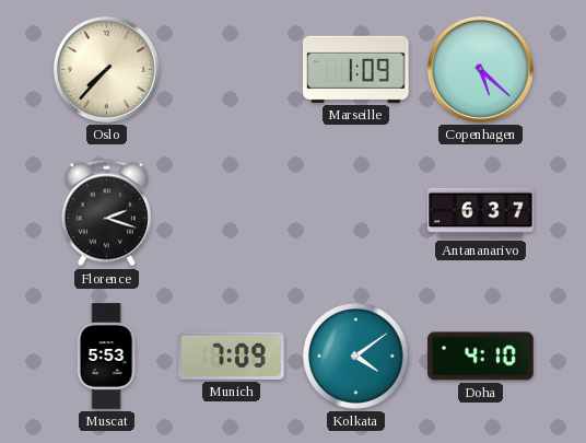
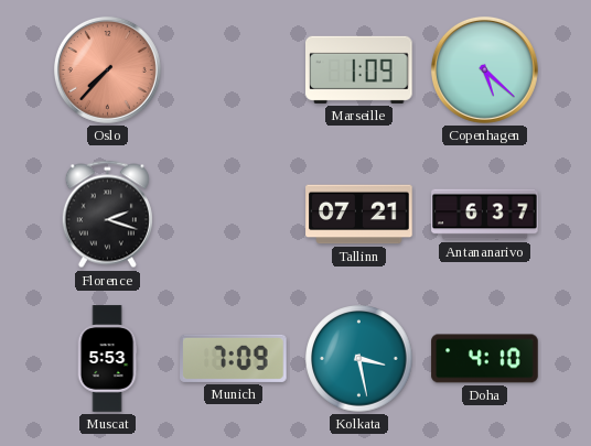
Oslo dial: cream -> salmon
Tallinn: none -> 07:21
Kolkata: 4:09 -> 3:28
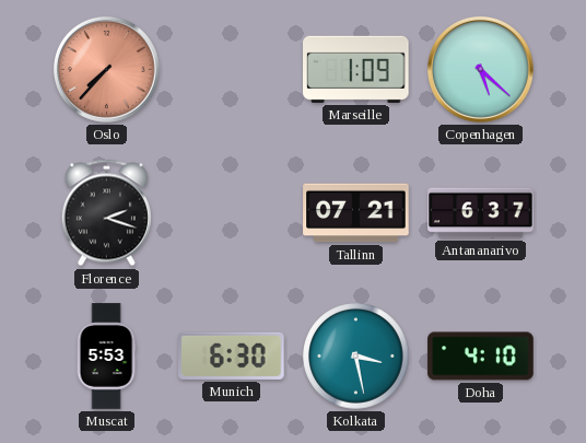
Munich: 7:09 -> 6:30
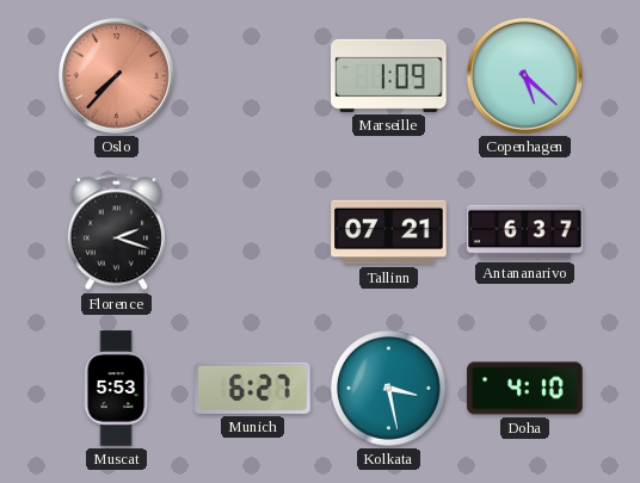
Munich: 6:30 -> 6:27
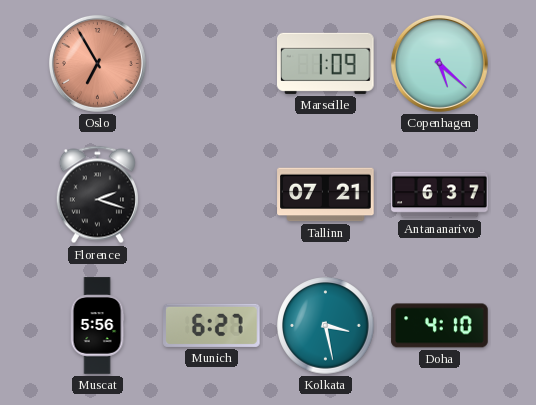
Oslo: 7:37 -> 6:55
Muscat: 5:53 -> 5:56
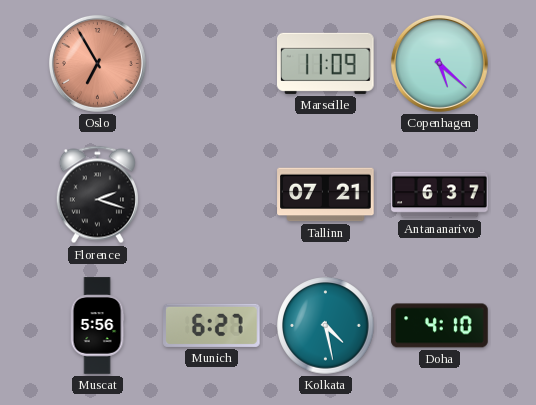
Marseille: 1:09 -> 11:09
Kolkata: 3:28 -> 4:28
